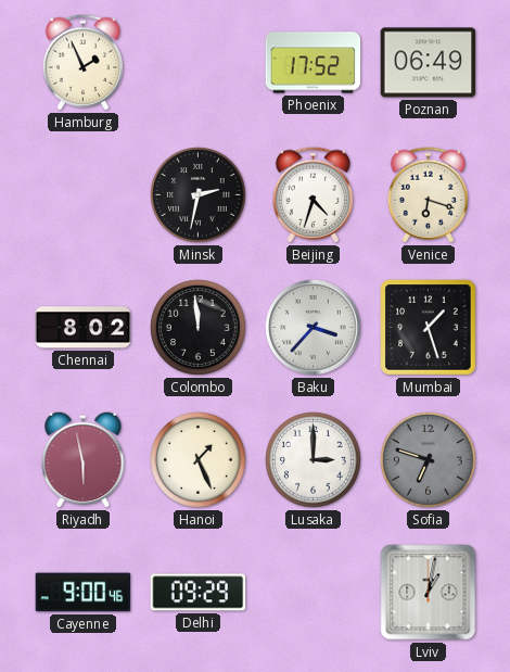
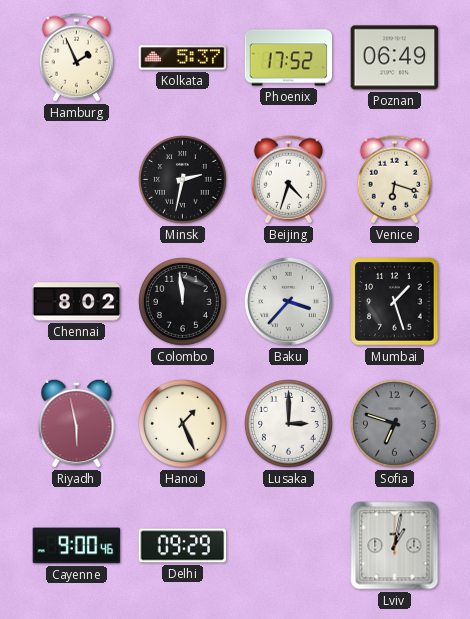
Kolkata: none -> 5:37
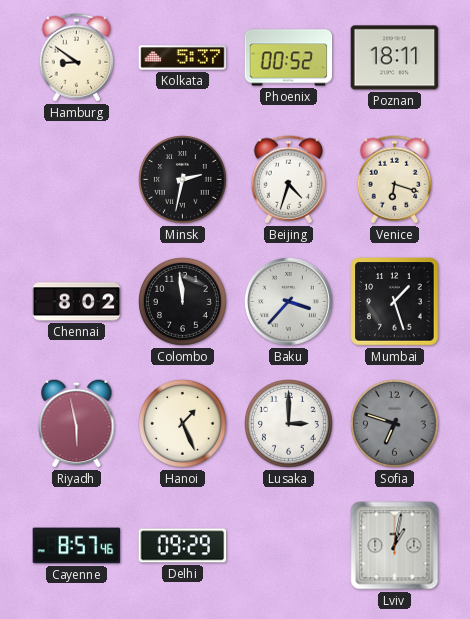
Hamburg: 1:56 -> 8:51
Phoenix: 17:52 -> 00:52
Poznan: 06:49 -> 18:11
Cayenne: 9:00 -> 8:57
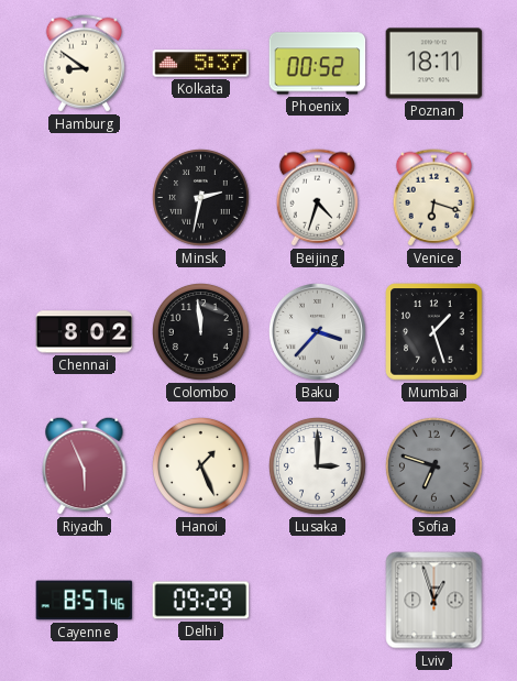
Riyadh: 5:58 -> 5:56
Lviv: 1:02 -> 12:57
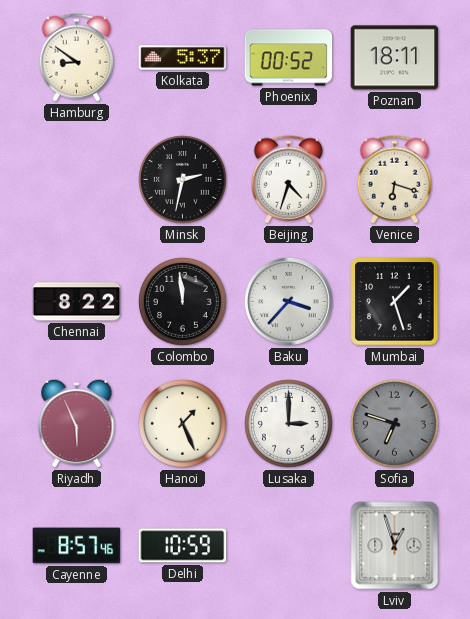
Chennai: 8:02 -> 8:22
Delhi: 09:29 -> 10:59
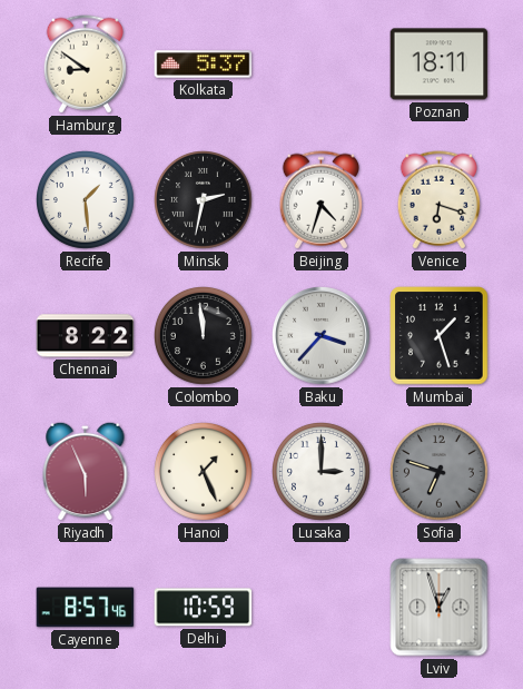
Phoenix: 00:52 -> none
Recife: none -> 1:29
